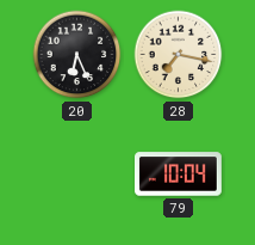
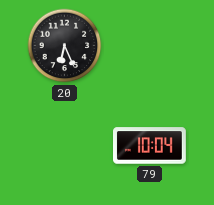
28: 7:17 -> none
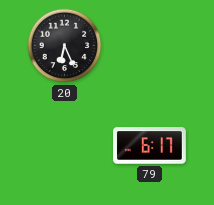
79: 10:04 -> 6:17
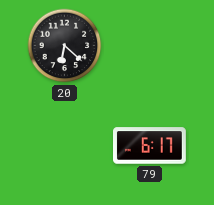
20: 6:26 -> 6:22
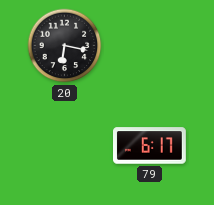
20: 6:22 -> 6:17
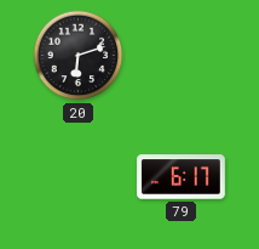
20: 6:17 -> 6:12
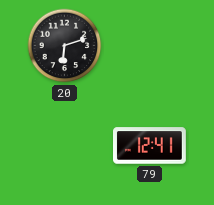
79: 6:17 -> 12:41
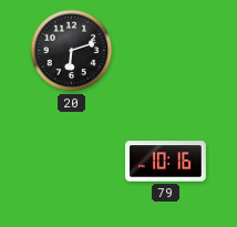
79: 12:41 -> 10:16
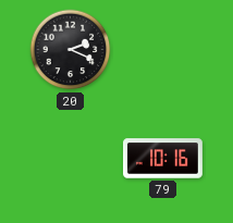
20: 6:12 -> 2:19
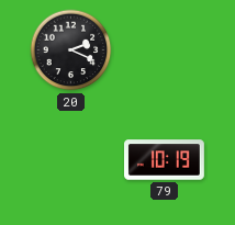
79: 10:16 -> 10:19
